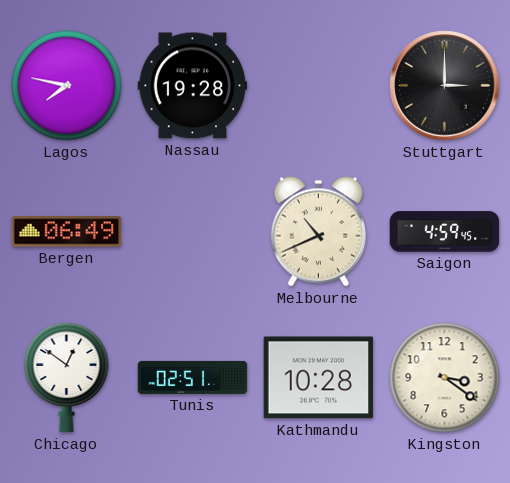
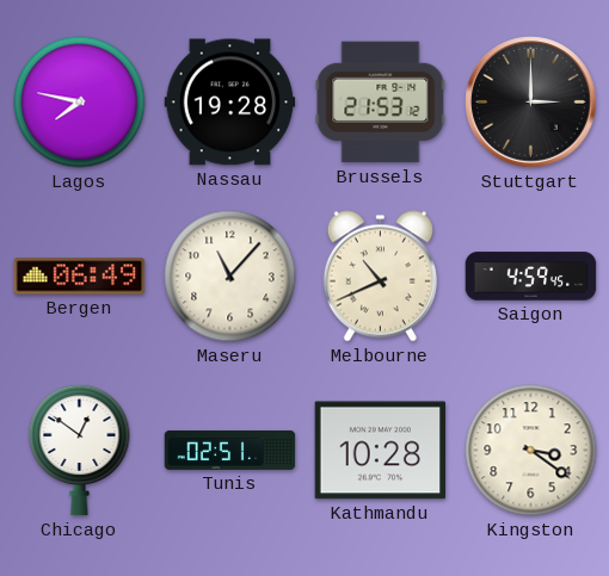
Brussels: none -> 21:53
Maseru: none -> 11:07
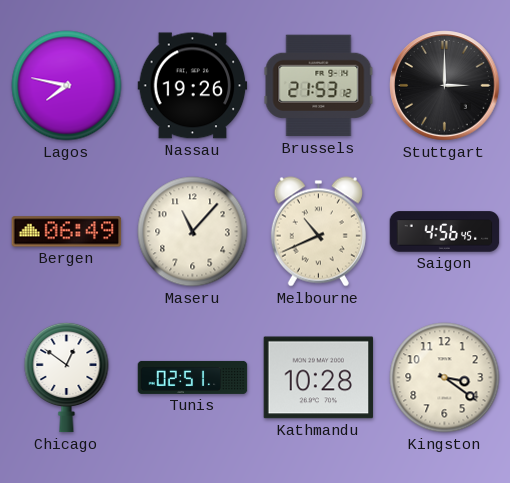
Nassau: 19:28 -> 19:26
Saigon: 4:59 -> 4:56
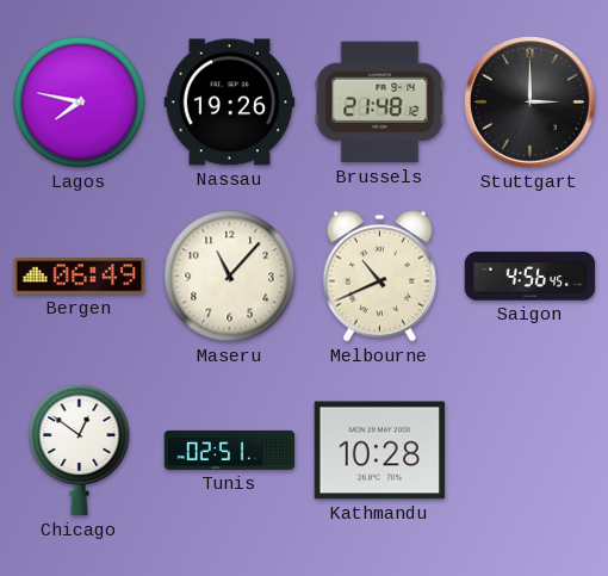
Brussels: 21:53 -> 21:48
Kingston: 3:21 -> none
